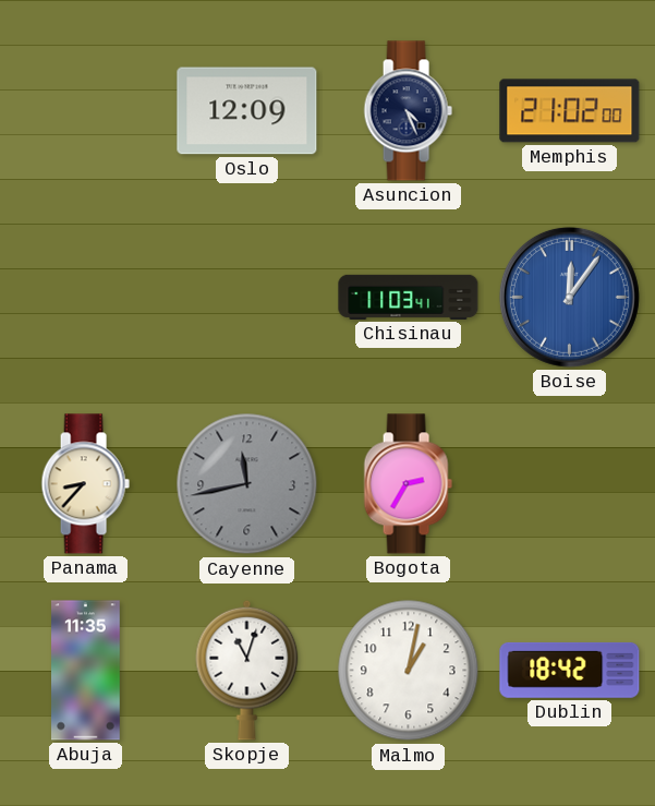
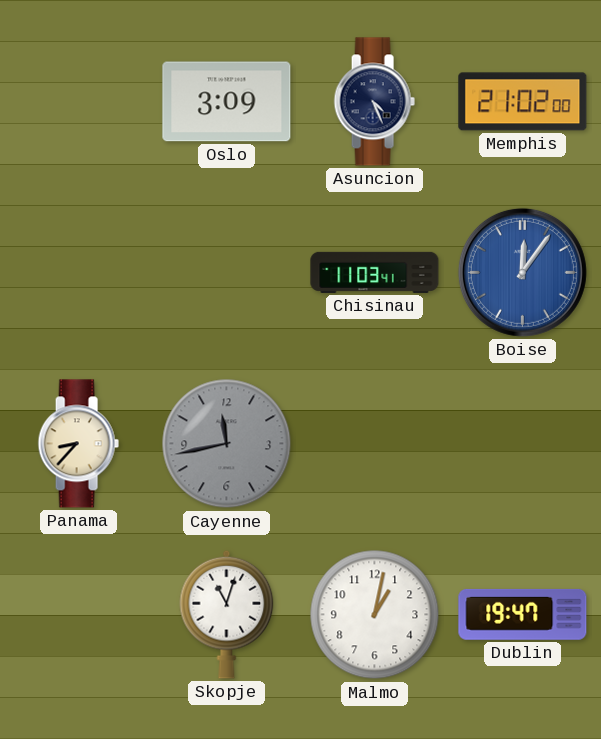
Oslo: 12:09 -> 3:09
Bogota: 2:35 -> none
Abuja: 11:35 -> none
Dublin: 18:42 -> 19:47
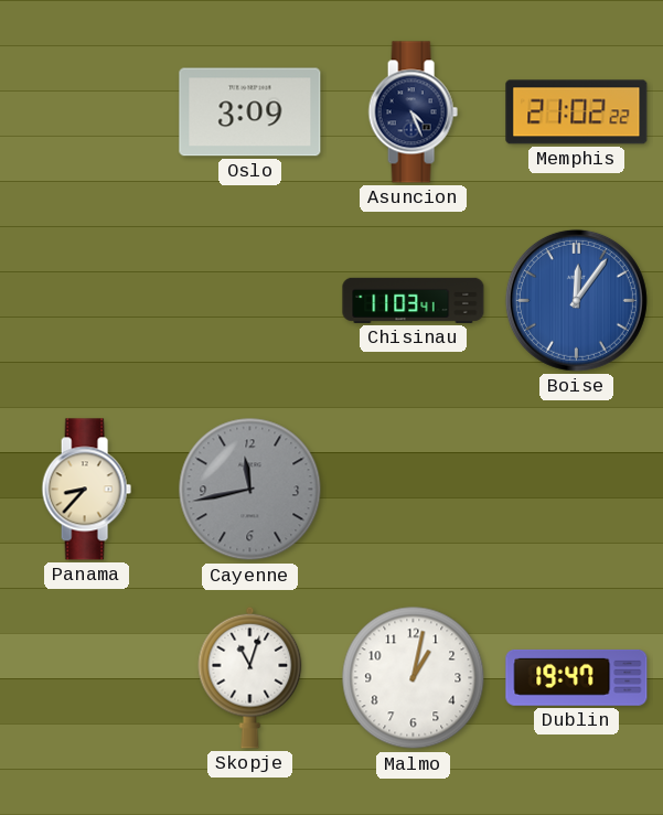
Memphis: 21:02:00 -> 21:02:22
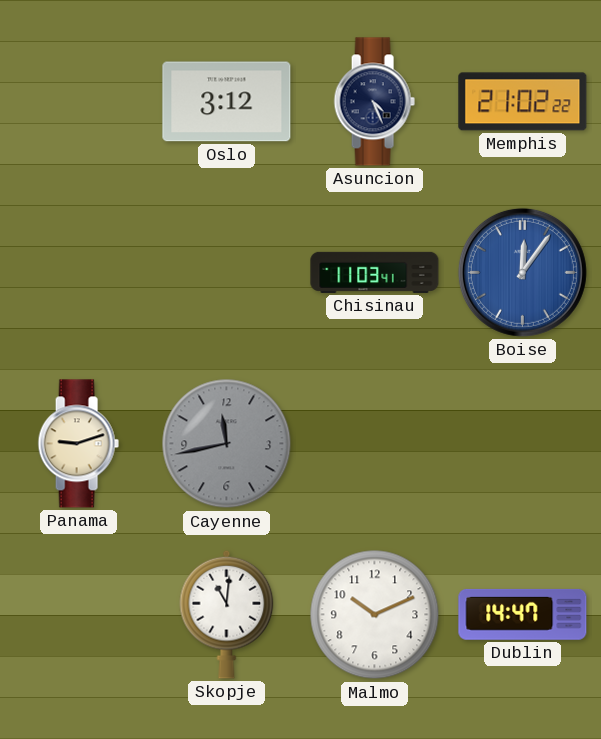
Oslo: 3:09 -> 3:12
Panama: 8:37 -> 9:12
Skopje: 11:03 -> 11:01
Malmo: 1:02 -> 10:11
Dublin: 19:47 -> 14:47
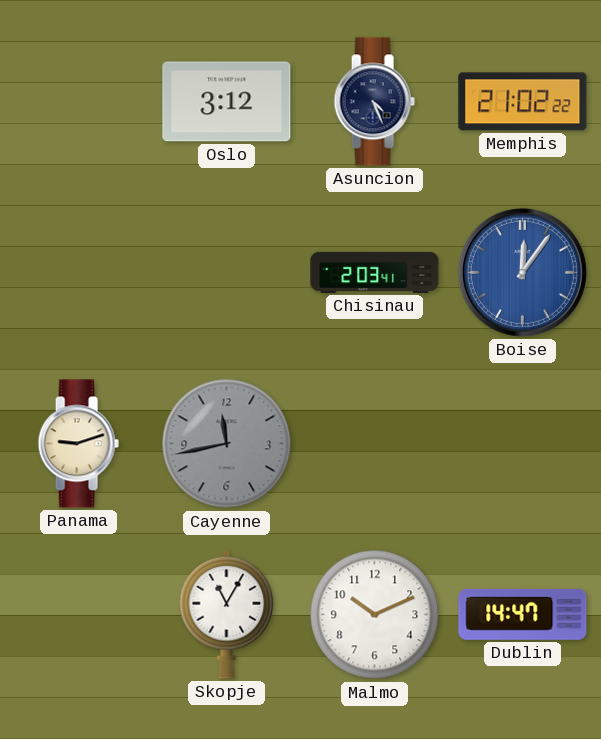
Chisinau: 11:03 -> 2:03
Skopje: 11:01 -> 11:05
